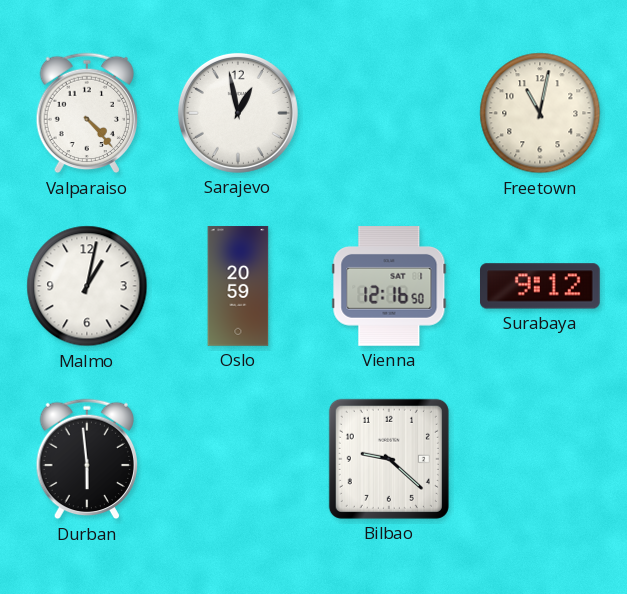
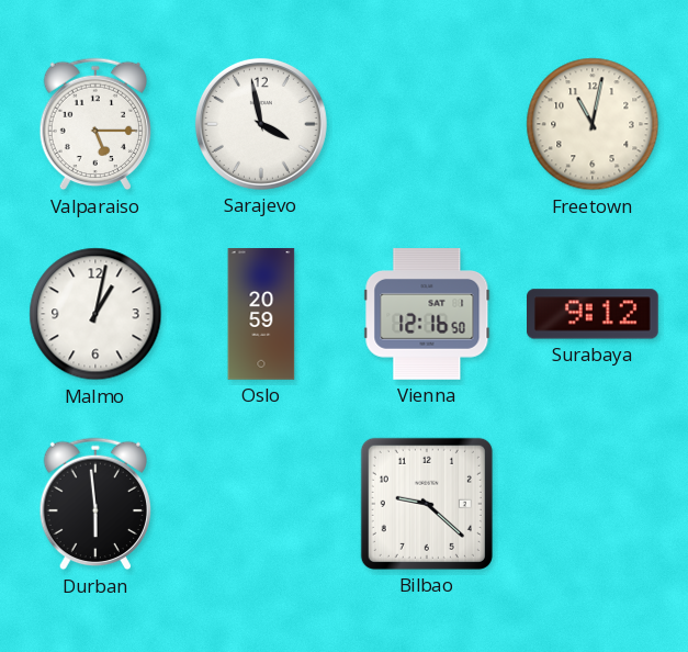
Valparaiso: 4:23 -> 5:15
Sarajevo: 12:58 -> 3:58
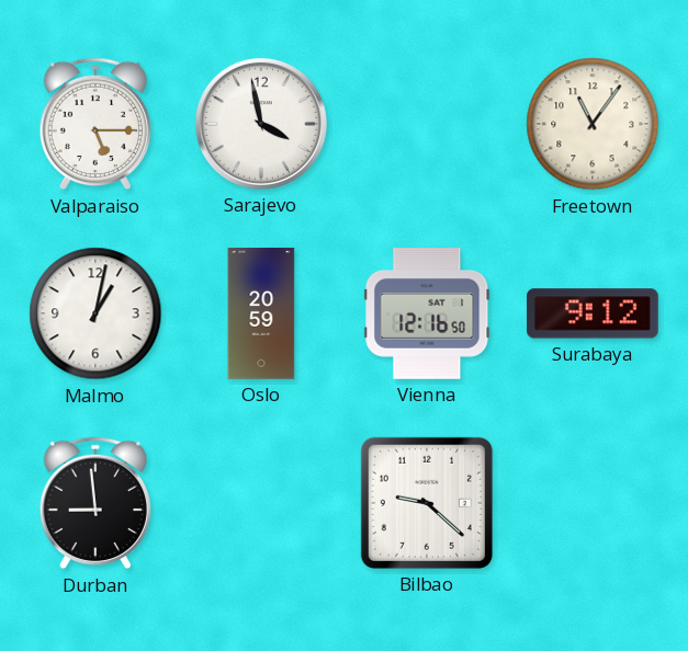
Freetown: 11:02 -> 11:06
Durban: 5:59 -> 8:59
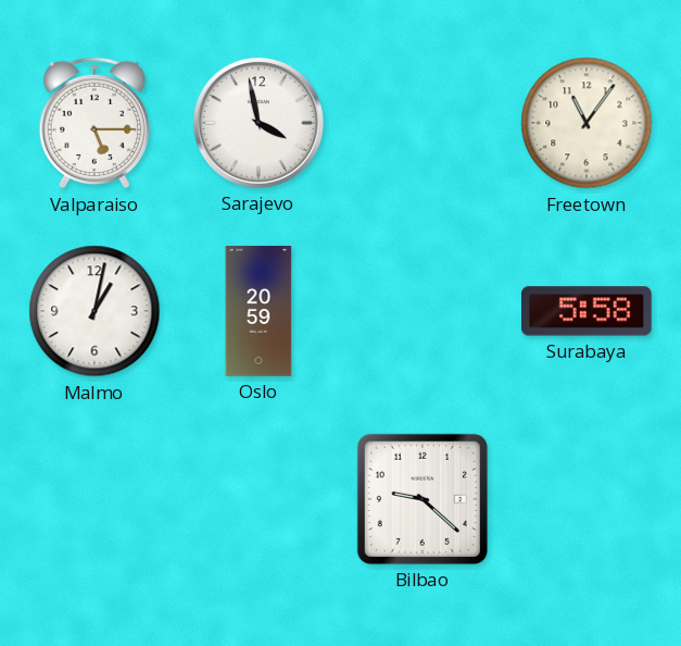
Vienna: 12:16 -> none
Surabaya: 9:12 -> 5:58
Durban: 8:59 -> none
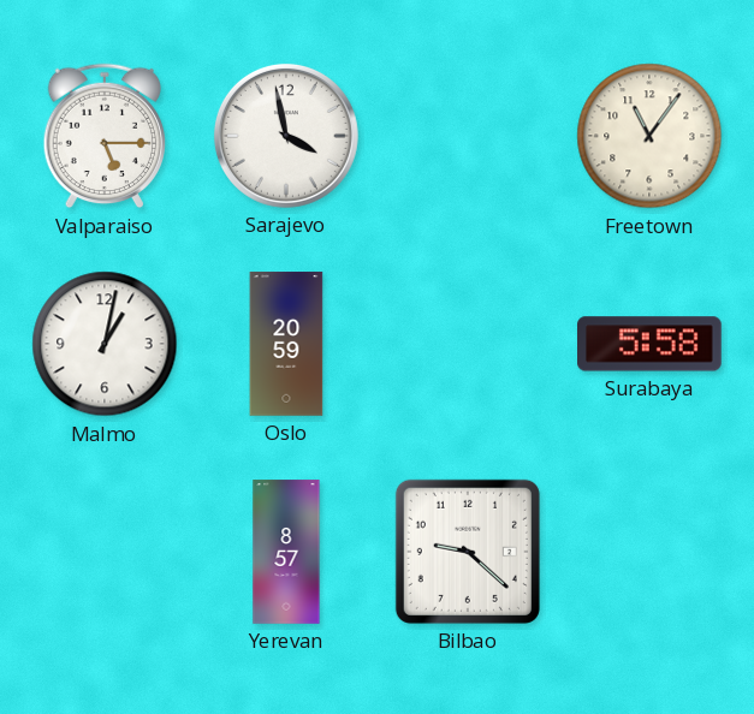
Yerevan: none -> 8:57
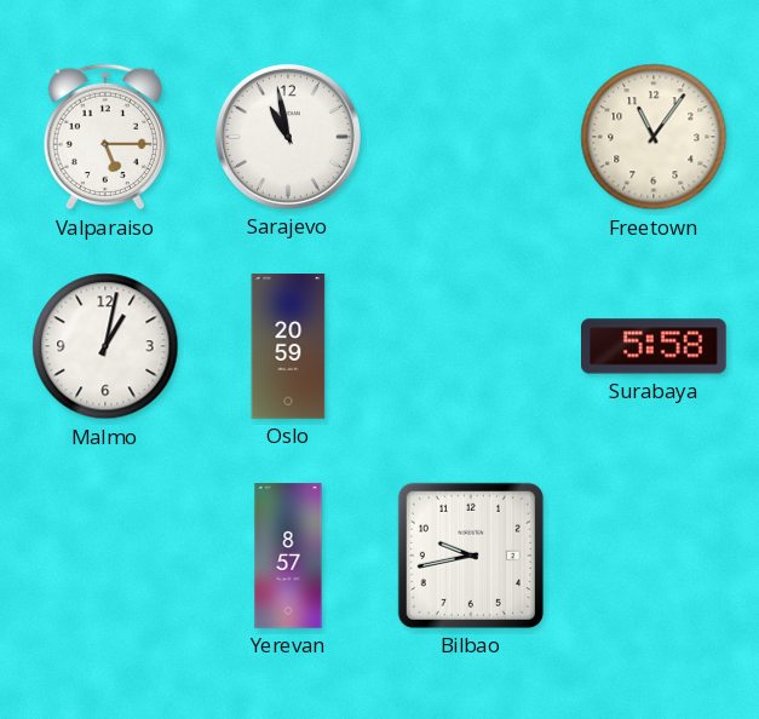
Sarajevo: 3:58 -> 10:58
Bilbao: 9:22 -> 9:43
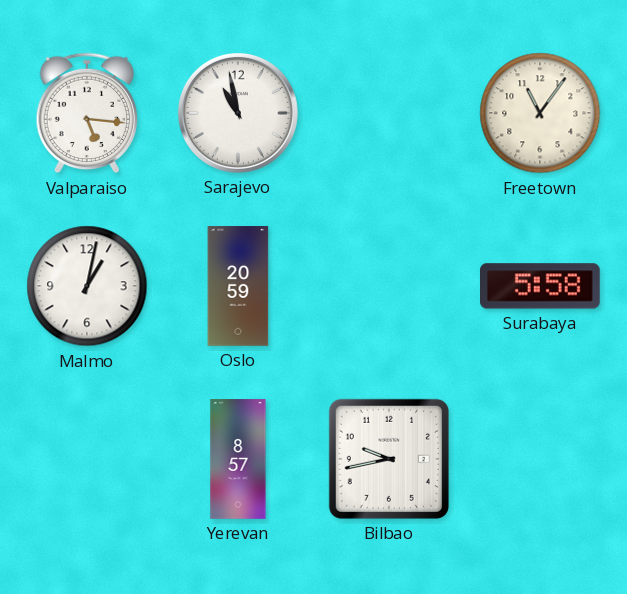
Valparaiso: 5:15 -> 5:16
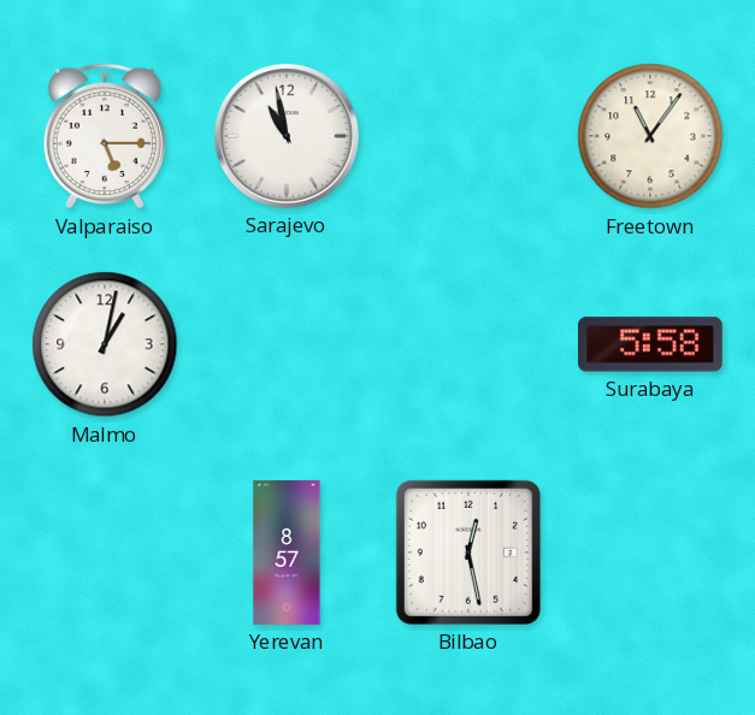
Valparaiso: 5:16 -> 5:15
Oslo: 20:59 -> none
Bilbao: 9:43 -> 12:28
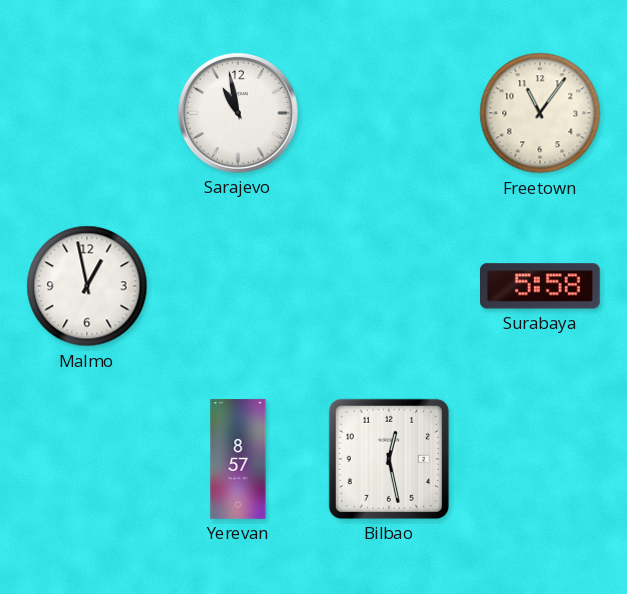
Valparaiso: 5:15 -> none
Malmo: 1:02 -> 12:58
